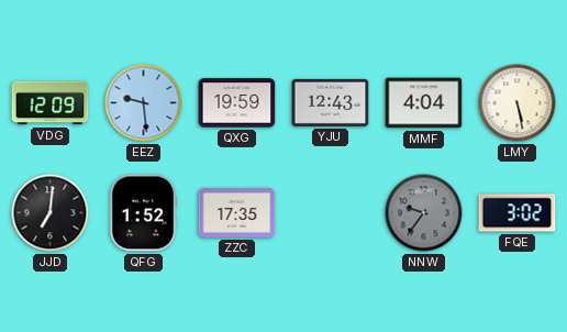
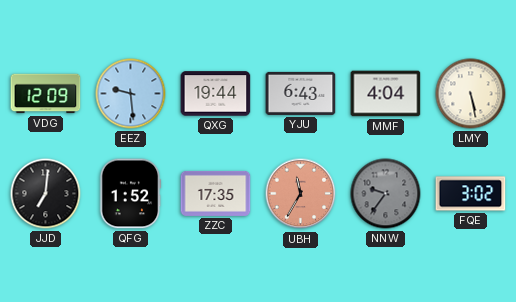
QXG: 19:59 -> 19:44
YJU: 12:43 -> 6:43
UBH: none -> 11:35
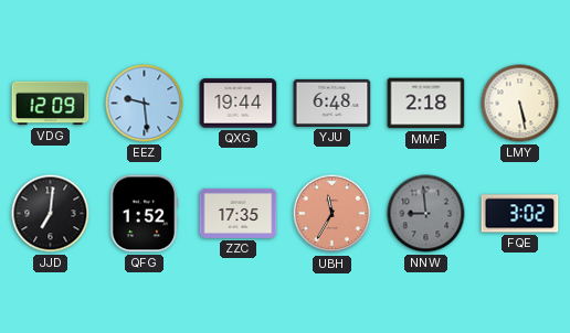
YJU: 6:43 -> 6:48
MMF: 4:04 -> 2:18
NNW: 9:36 -> 8:59
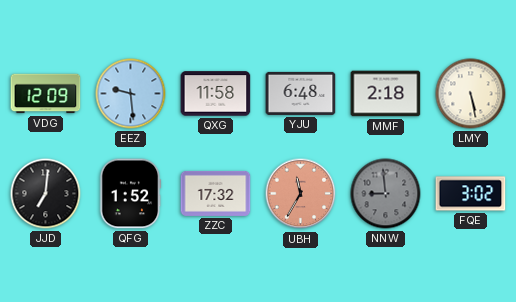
QXG: 19:44 -> 11:58
ZZC: 17:35 -> 17:32
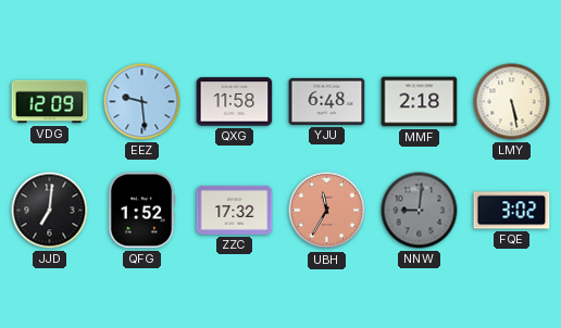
NNW: 8:59 -> 9:01
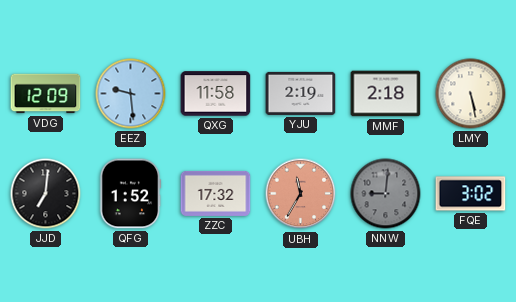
YJU: 6:48 -> 2:19
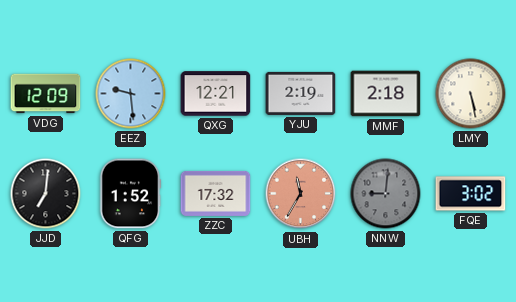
QXG: 11:58 -> 12:21
